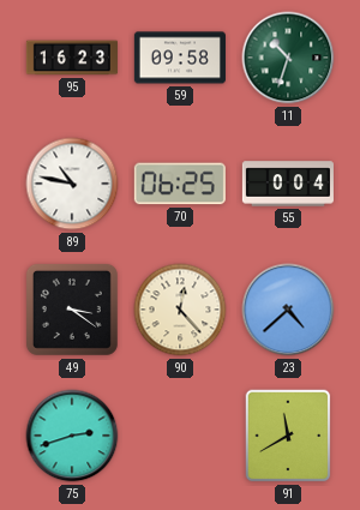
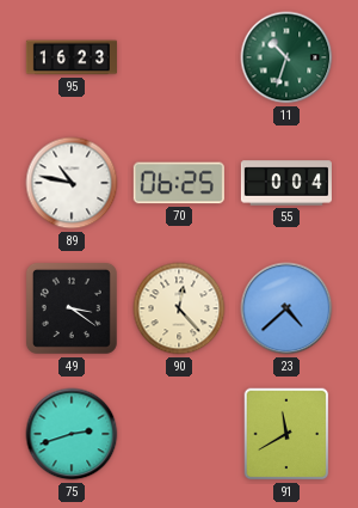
59: 09:58 -> none
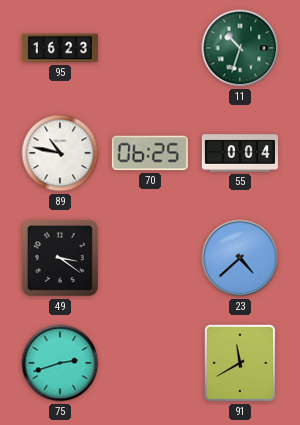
90: 12:23 -> none
